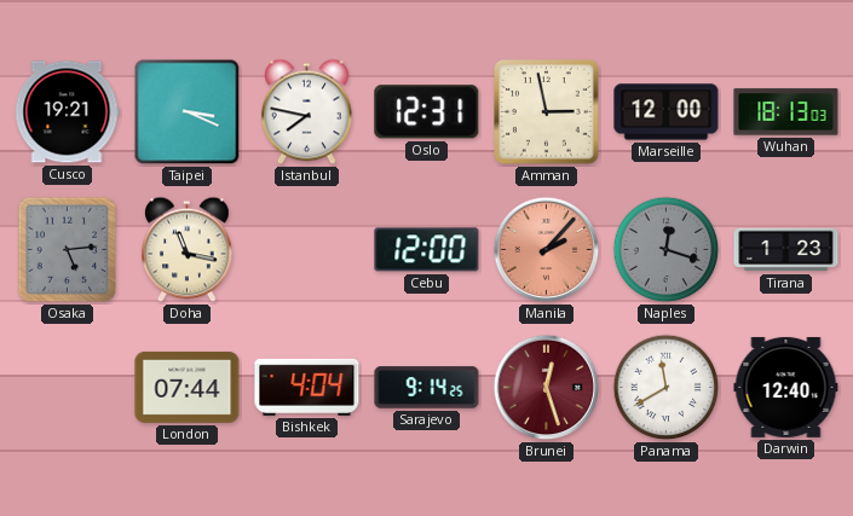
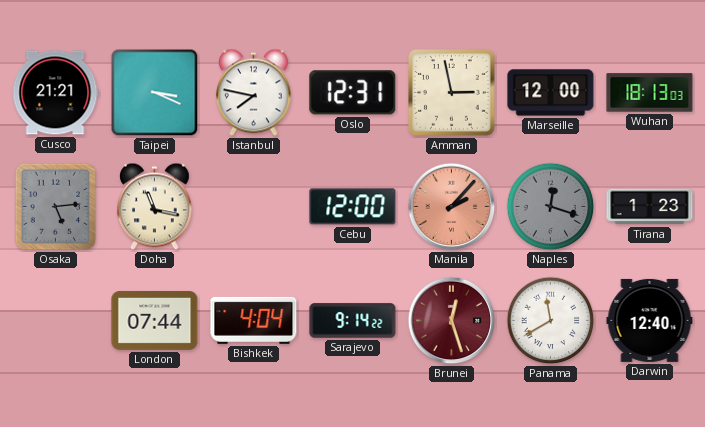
Cusco: 19:21 -> 21:21
Sarajevo: 9:14:25 -> 9:14:22
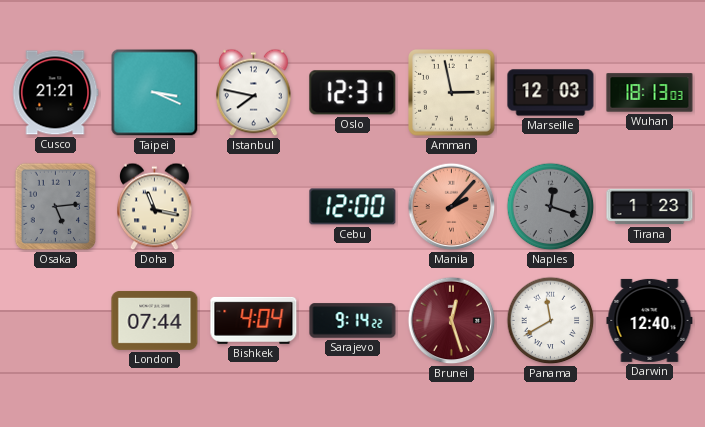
Marseille: 12:00 -> 12:03
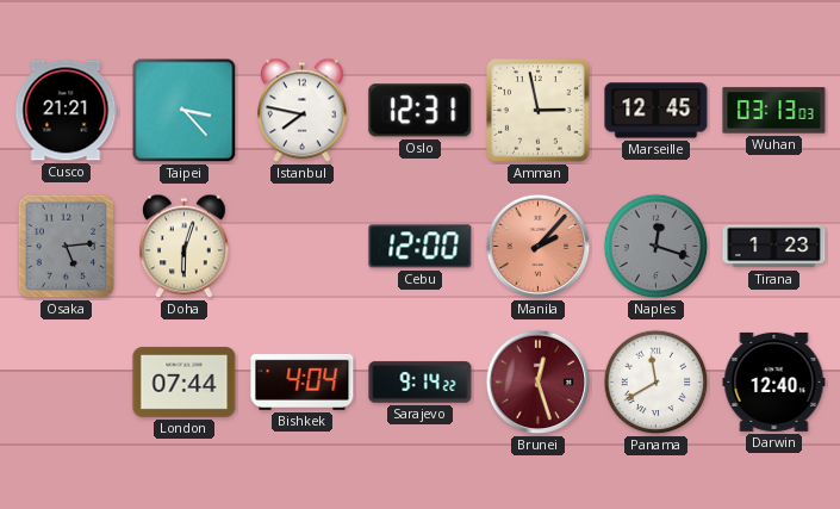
Taipei: 3:19 -> 3:23
Marseille: 12:03 -> 12:45
Wuhan: 18:13 -> 03:13
Doha: 11:17 -> 6:03
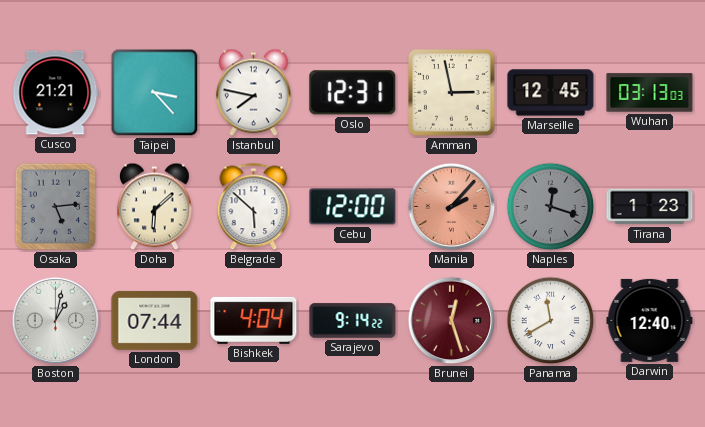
Doha: 6:03 -> 6:08
Belgrade: none -> 5:52
Boston: none -> 1:02
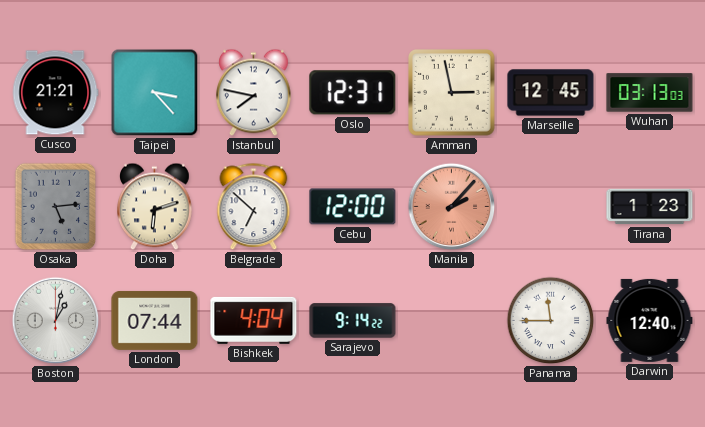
Doha: 6:08 -> 6:12
Belgrade: 5:52 -> 6:52
Naples: 12:18 -> none
Brunei: 12:27 -> none
Panama: 11:40 -> 11:45
